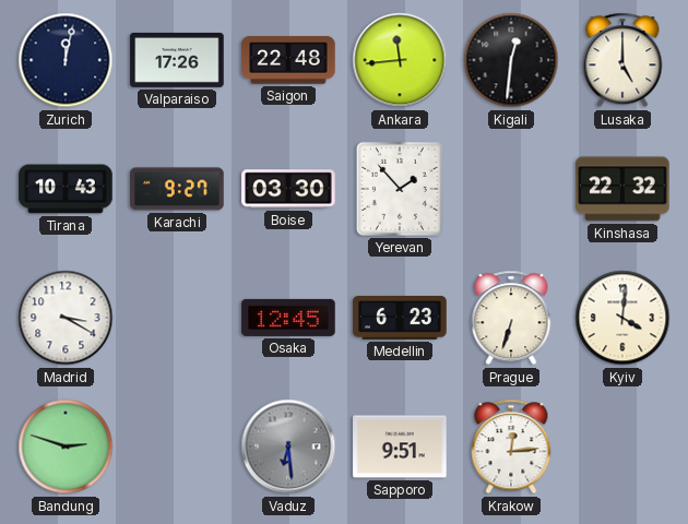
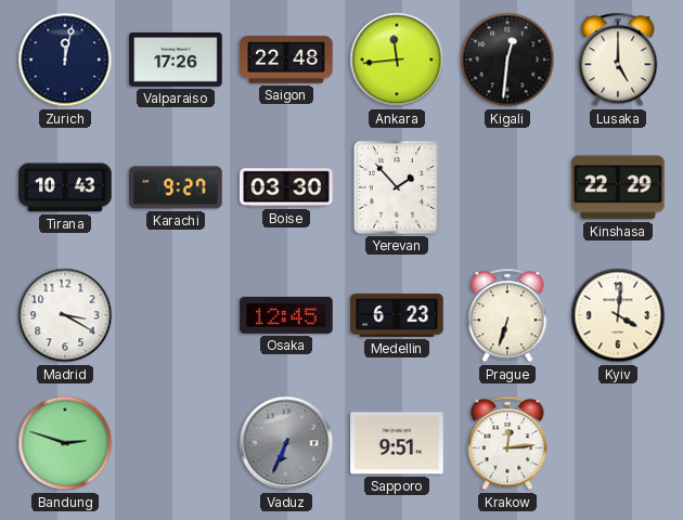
Kinshasa: 22:32 -> 22:29
Vaduz: 6:29 -> 6:34
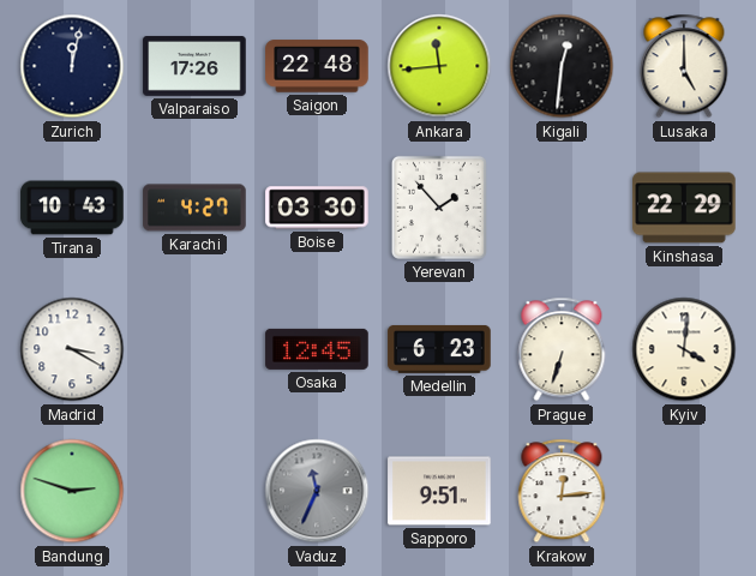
Karachi: 9:27 -> 4:27
Vaduz: 6:34 -> 11:34
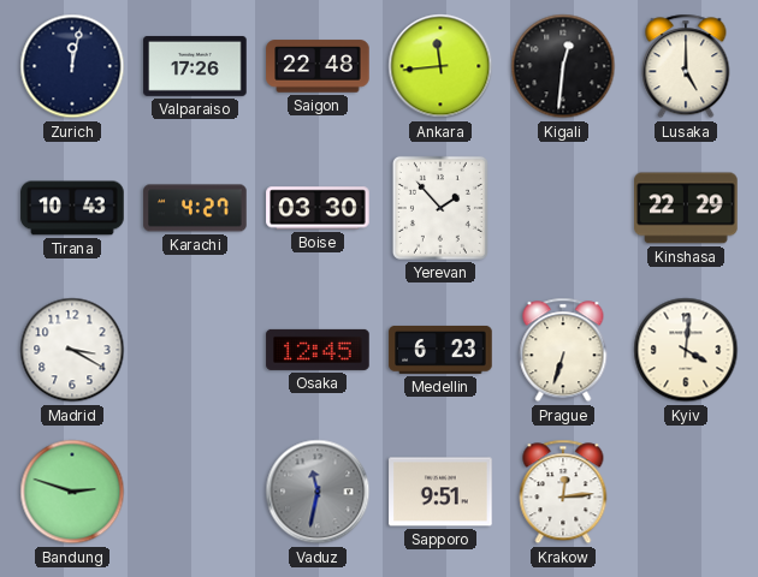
Vaduz: 11:34 -> 11:32
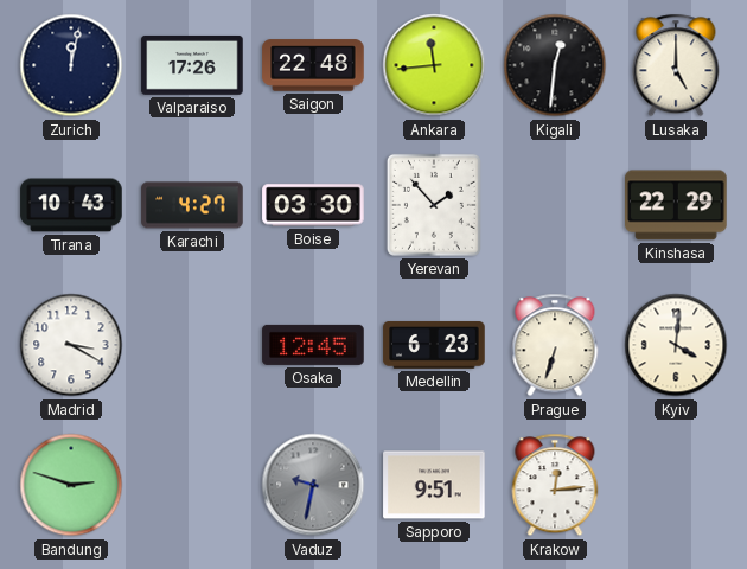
Vaduz: 11:32 -> 9:32
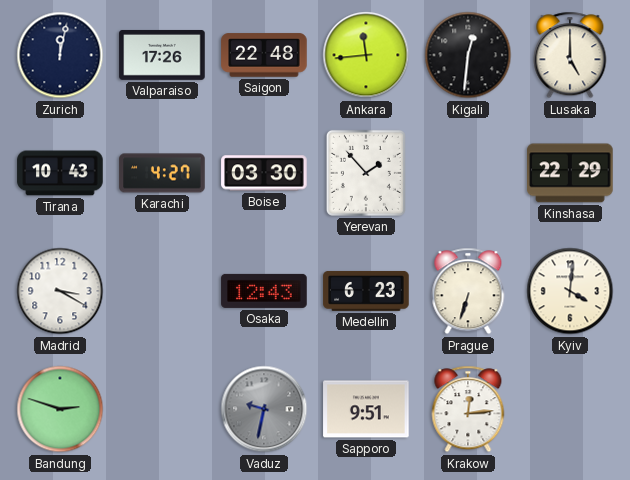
Osaka: 12:45 -> 12:43
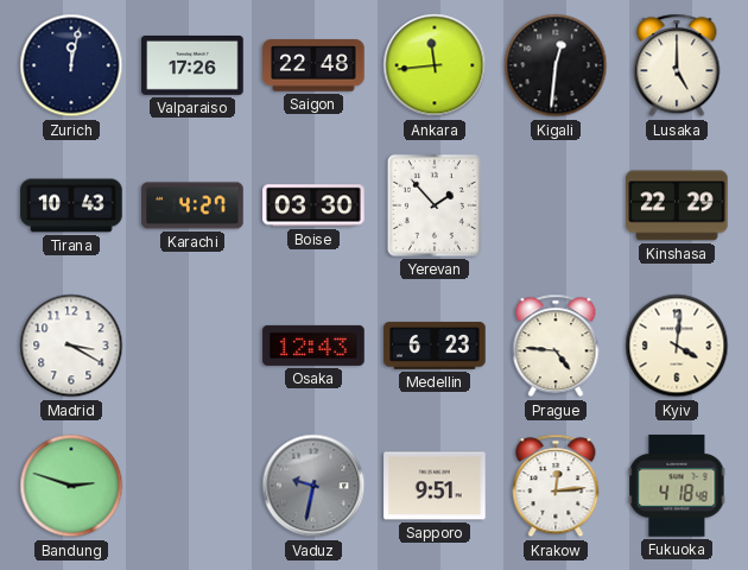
Prague: 6:33 -> 4:46
Fukuoka: none -> 4:18
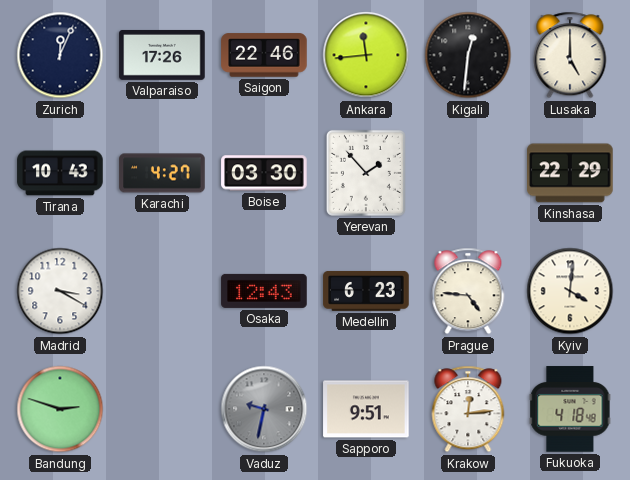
Zurich: 12:02 -> 12:04
Saigon: 22:48 -> 22:46
